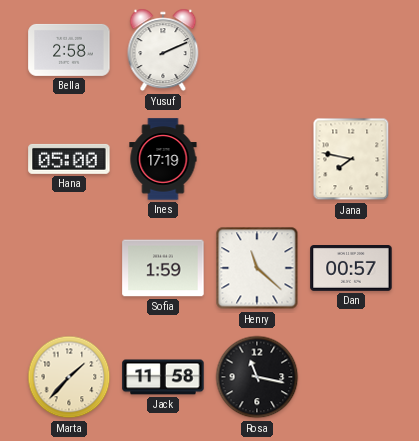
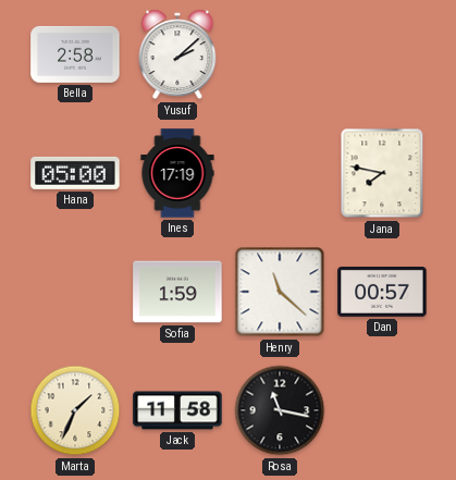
Yusuf: 2:11 -> 2:08
Marta: 1:37 -> 1:34
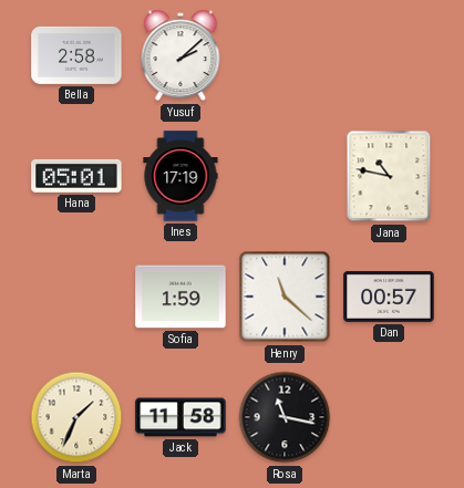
Hana: 05:00 -> 05:01
Jana: 7:47 -> 10:47
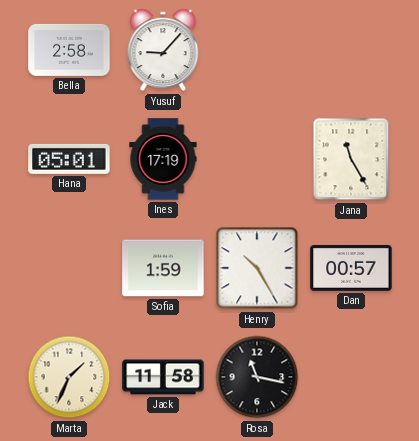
Yusuf: 2:08 -> 9:07
Jana: 10:47 -> 11:25
Henry: 11:22 -> 10:25
